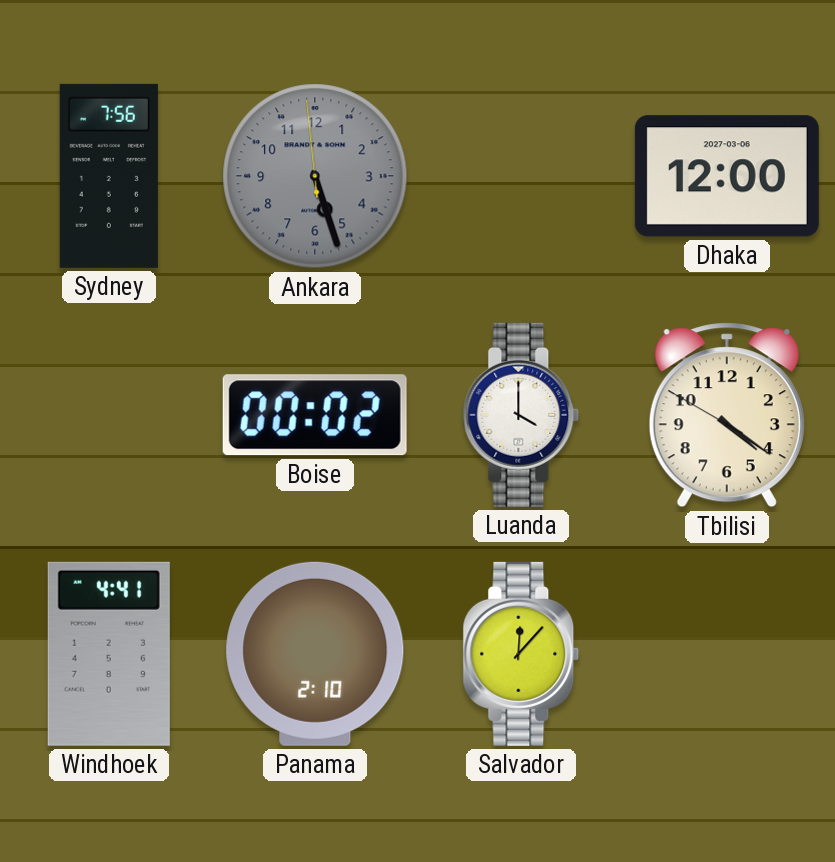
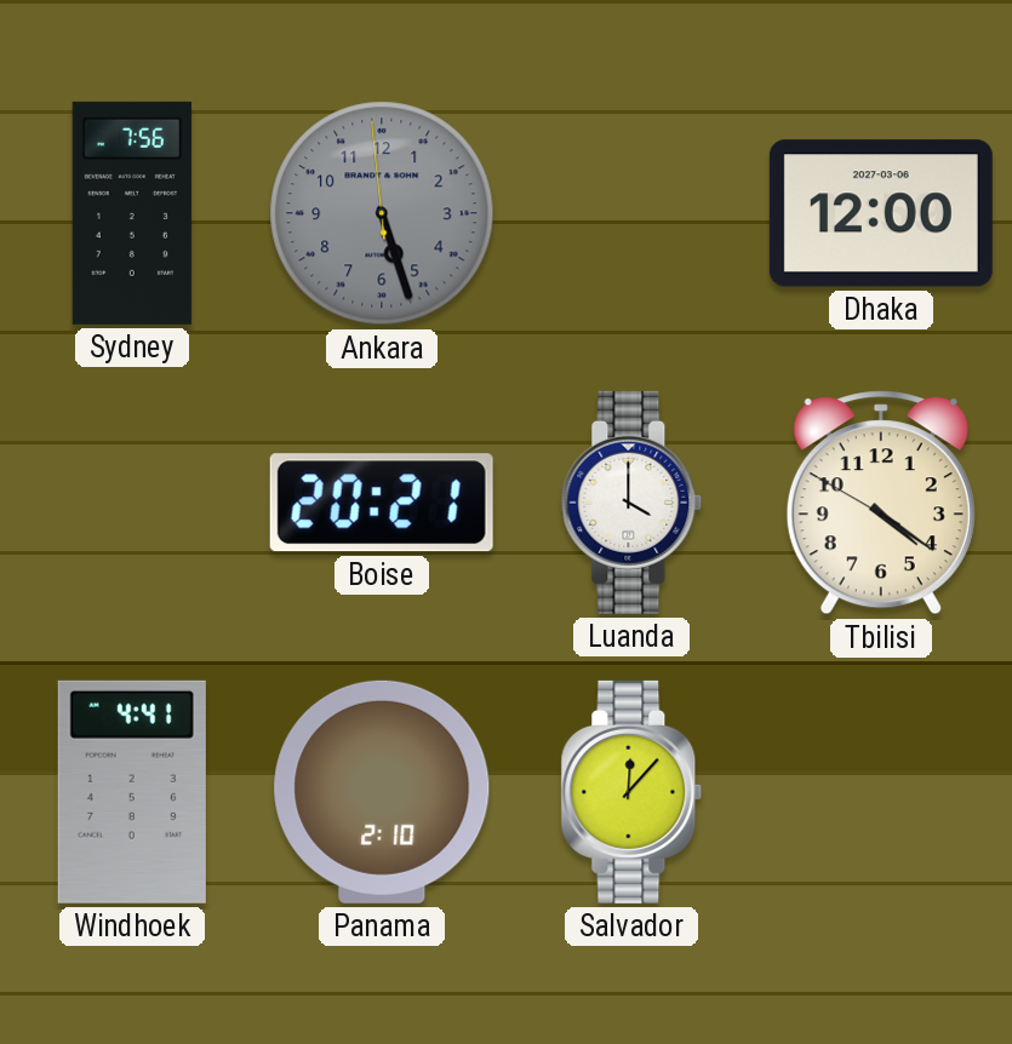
Boise: 00:02 -> 20:21
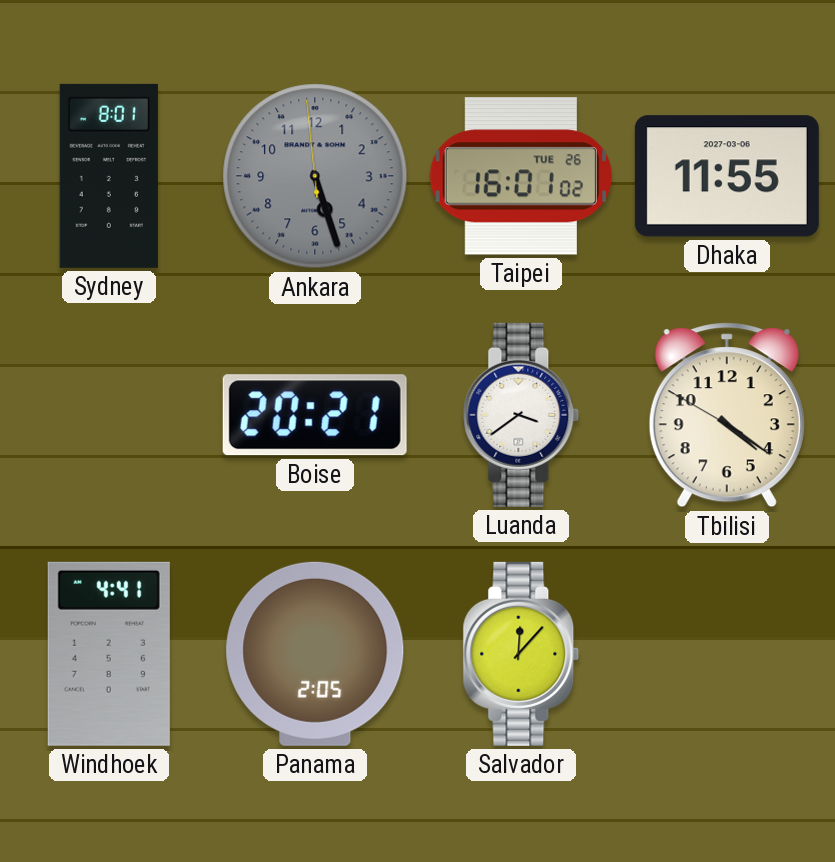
Sydney: 7:56 -> 8:01
Taipei: none -> 16:01
Dhaka: 12:00 -> 11:55
Luanda: 4:00 -> 3:39
Panama: 2:10 -> 2:05
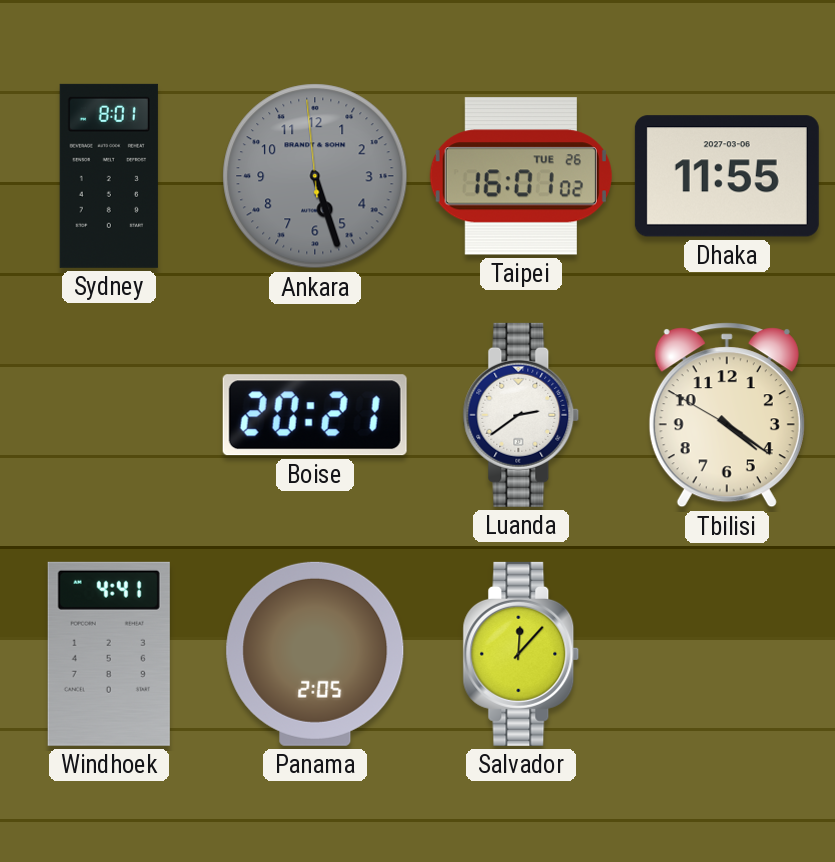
Luanda: 3:39 -> 2:39
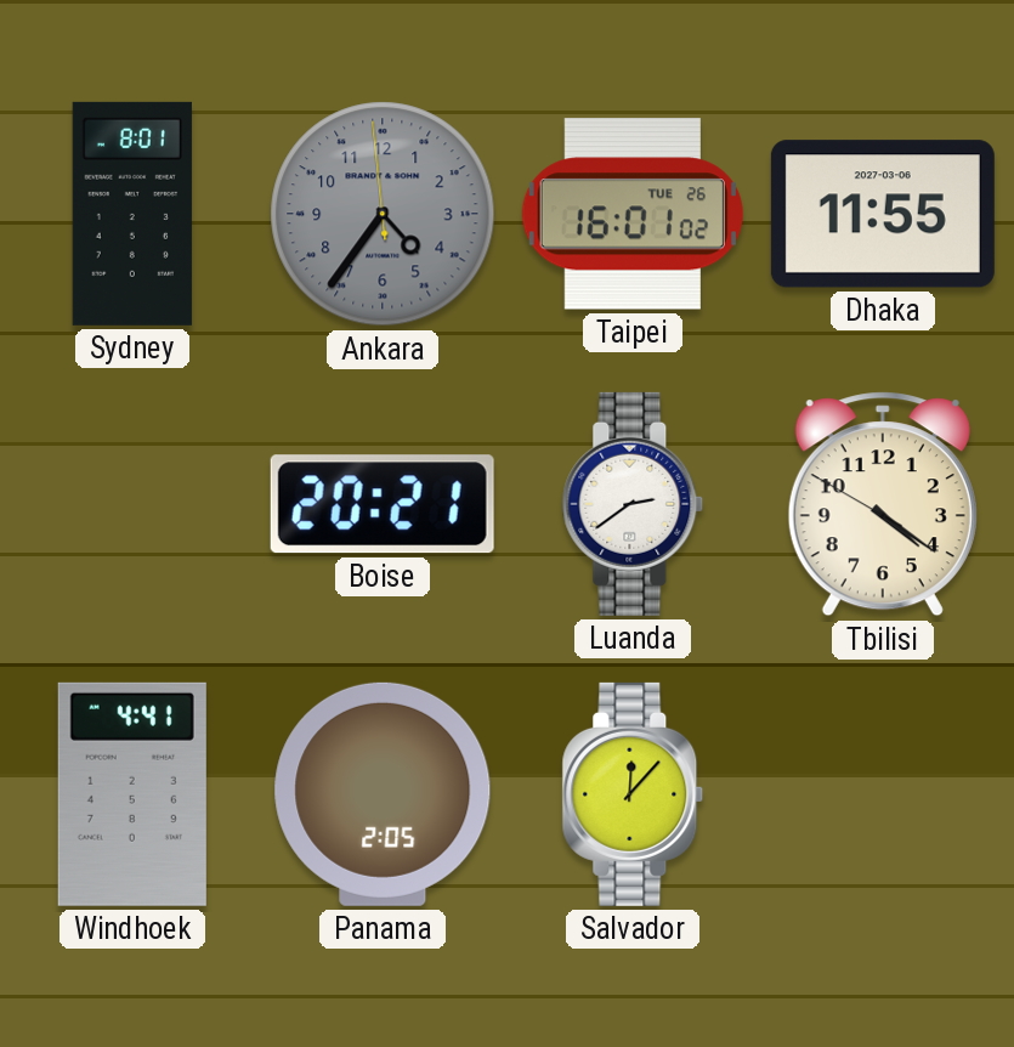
Ankara: 5:26 -> 4:35
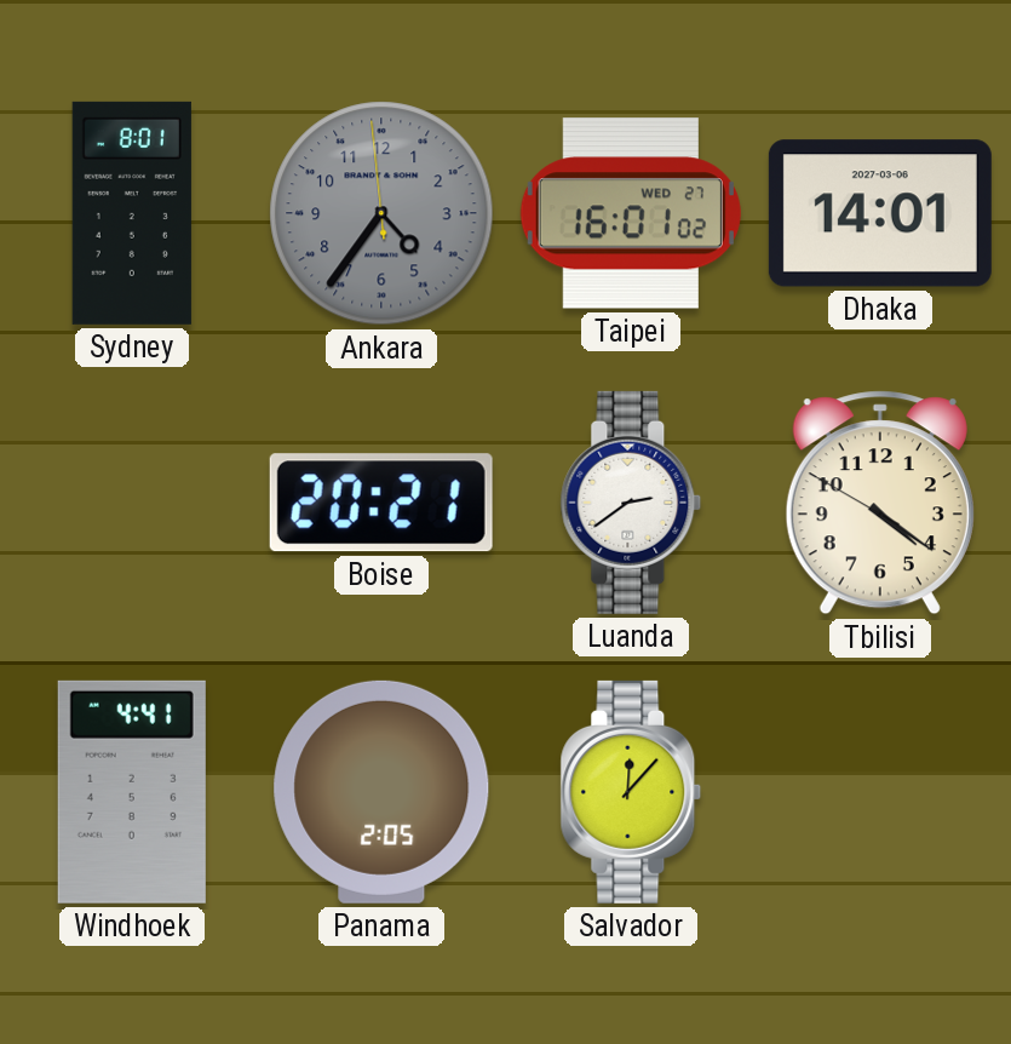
Taipei date: TUE 26 -> WED 27
Dhaka: 11:55 -> 14:01
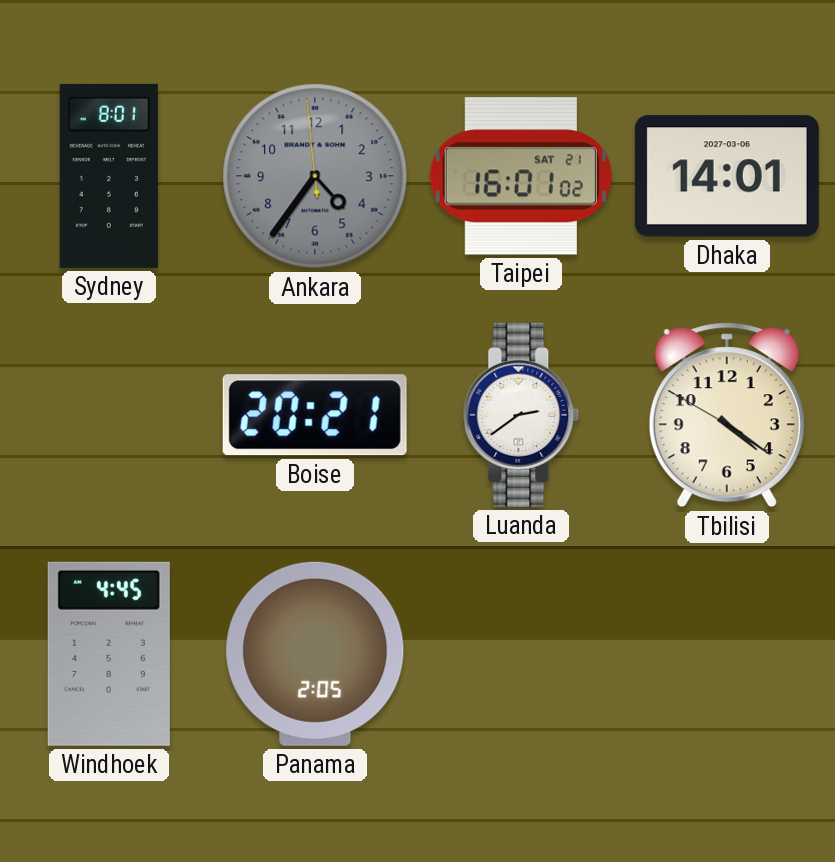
Taipei date: WED 27 -> SAT 21
Windhoek: 4:41 -> 4:45
Salvador: 12:07 -> none
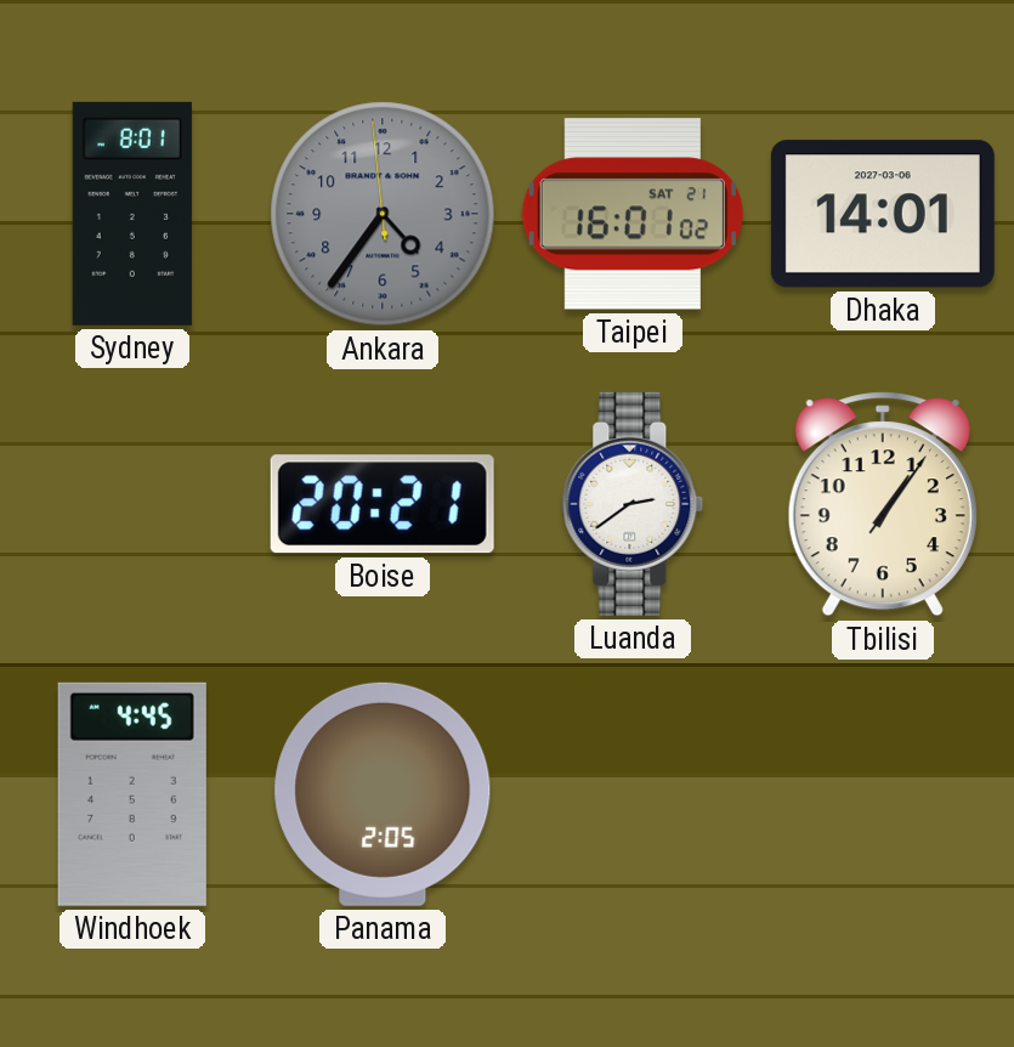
Tbilisi: 4:20 -> 1:06
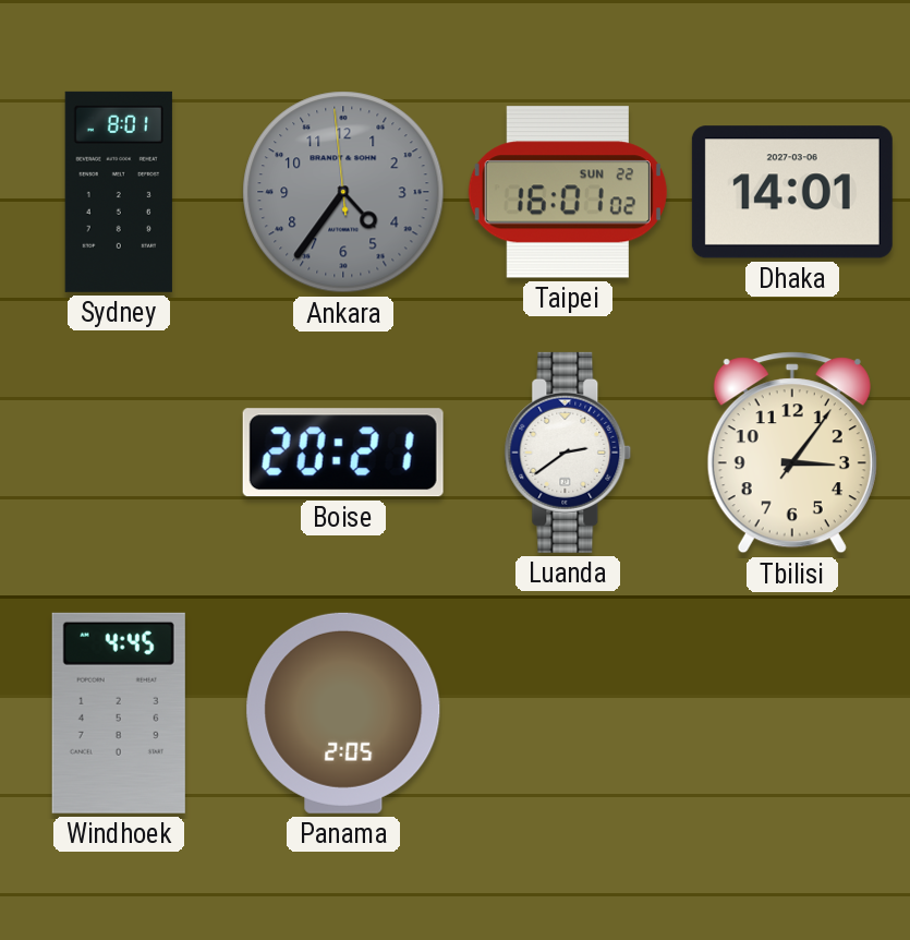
Taipei date: SAT 21 -> SUN 22
Tbilisi: 1:06 -> 3:06
